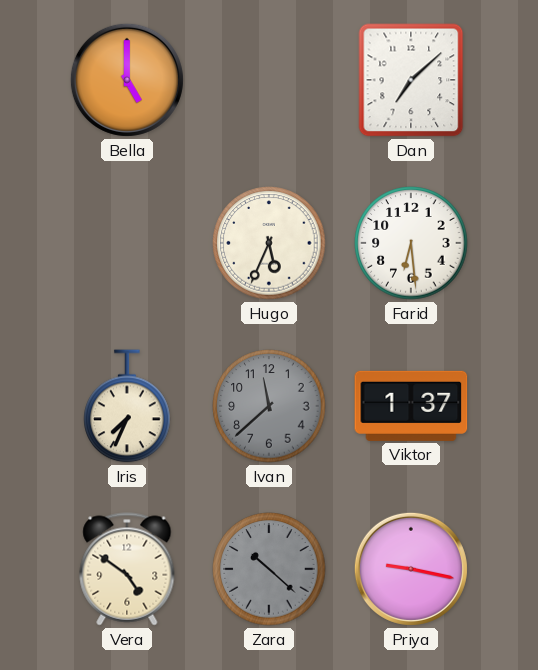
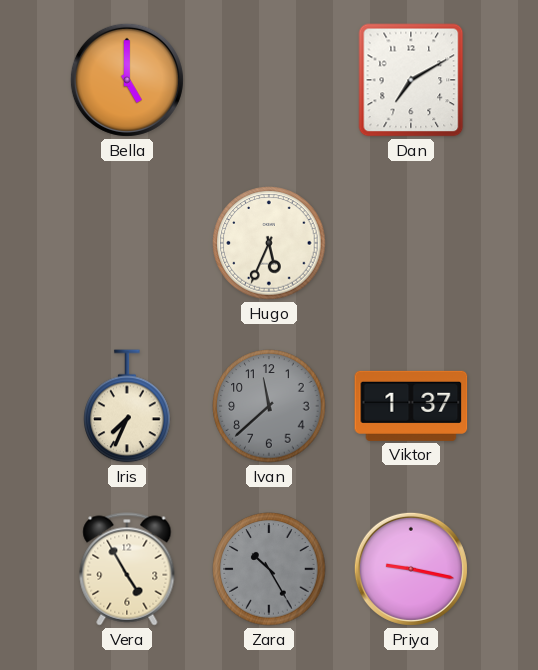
Dan: 7:08 -> 7:10
Farid: 6:29 -> none
Vera: 4:51 -> 4:55
Zara: 10:22 -> 10:25
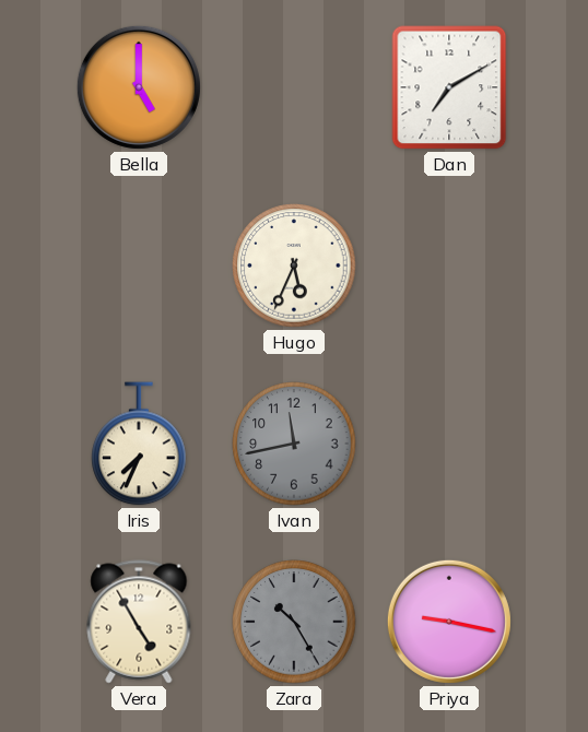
Ivan: 11:38 -> 11:43
Viktor: 1:37 -> none
